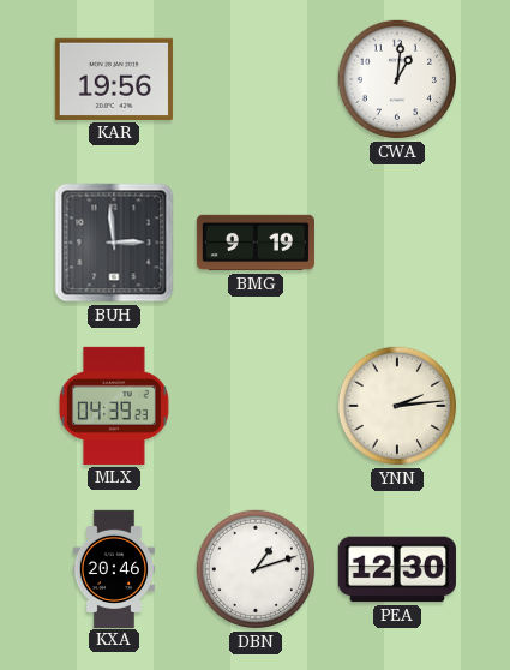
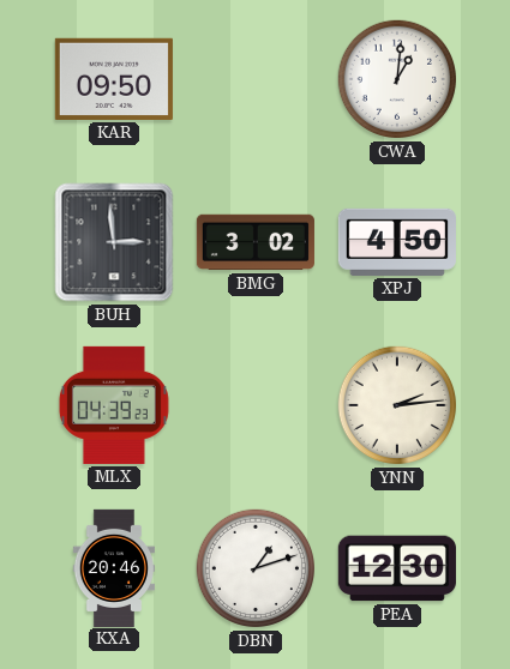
KAR: 19:56 -> 09:50
BMG: 9:19 -> 3:02
XPJ: none -> 4:50
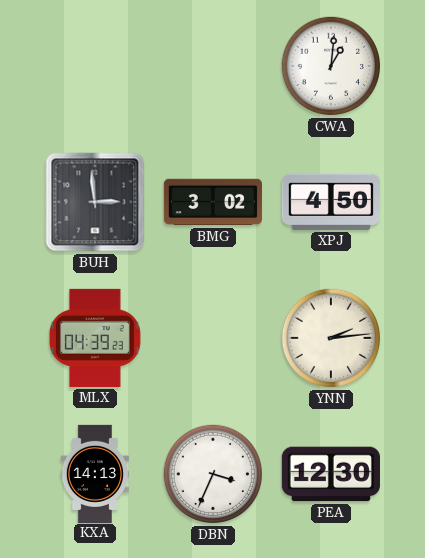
KAR: 09:50 -> none
KXA: 20:46 -> 14:13
DBN: 1:12 -> 3:34
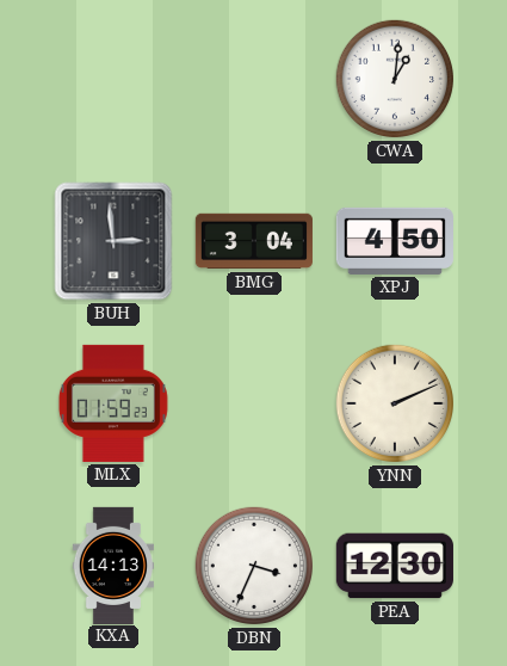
BMG: 3:02 -> 3:04
MLX: 04:39 -> 01:59
YNN: 2:14 -> 2:11
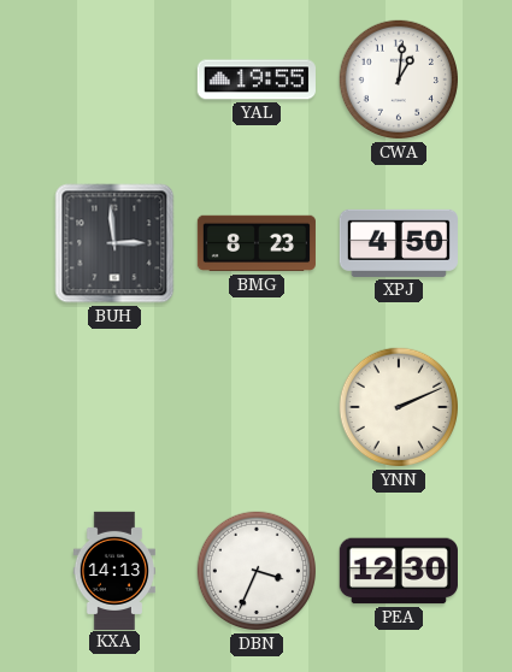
YAL: none -> 19:55
BMG: 3:04 -> 8:23
MLX: 01:59 -> none
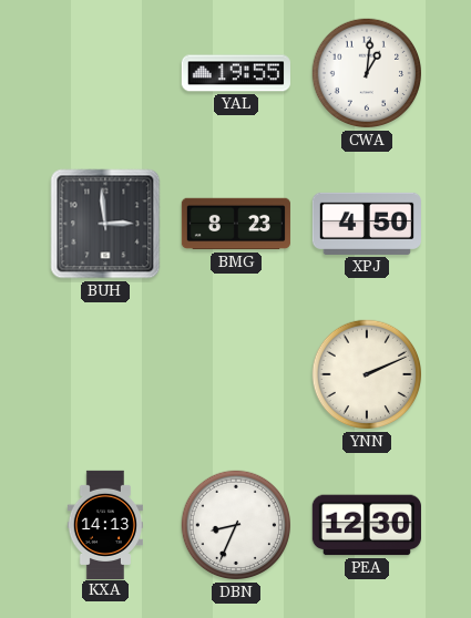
DBN: 3:34 -> 8:34
